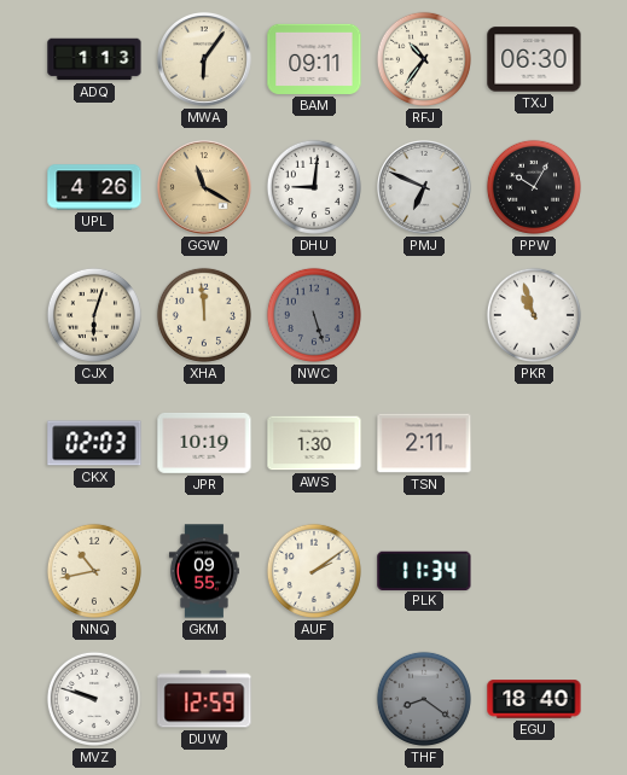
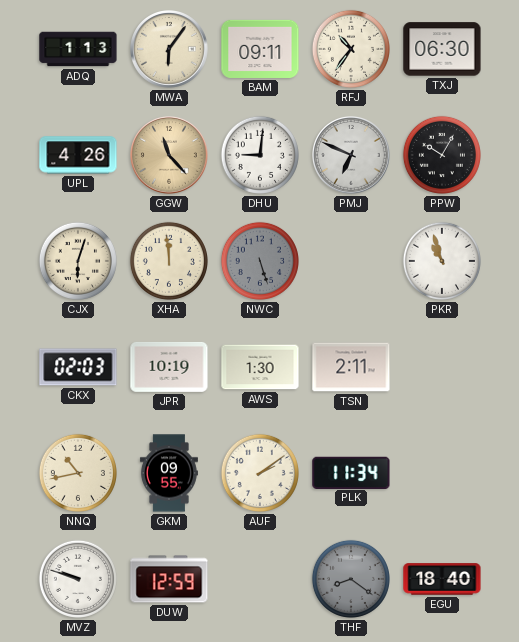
GGW: 11:20 -> 11:23
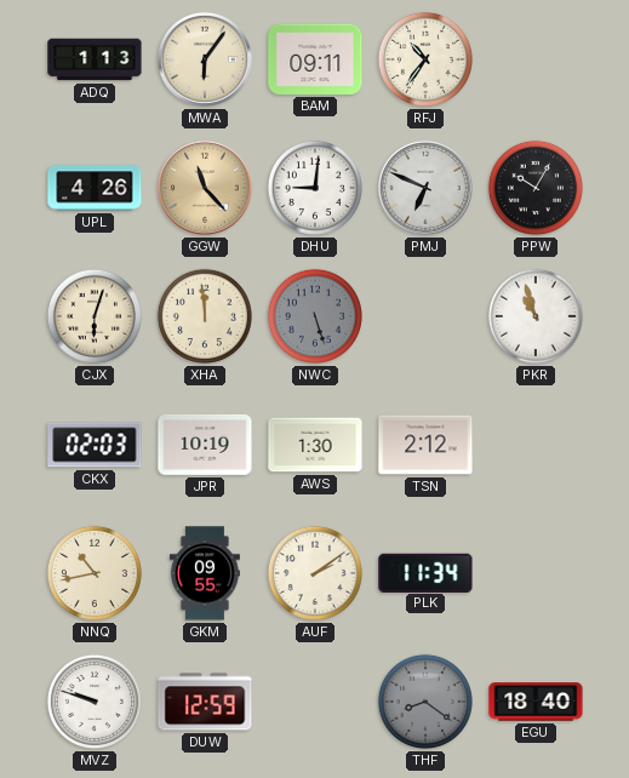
TXJ: 06:30 -> none
TSN: 2:11 -> 2:12
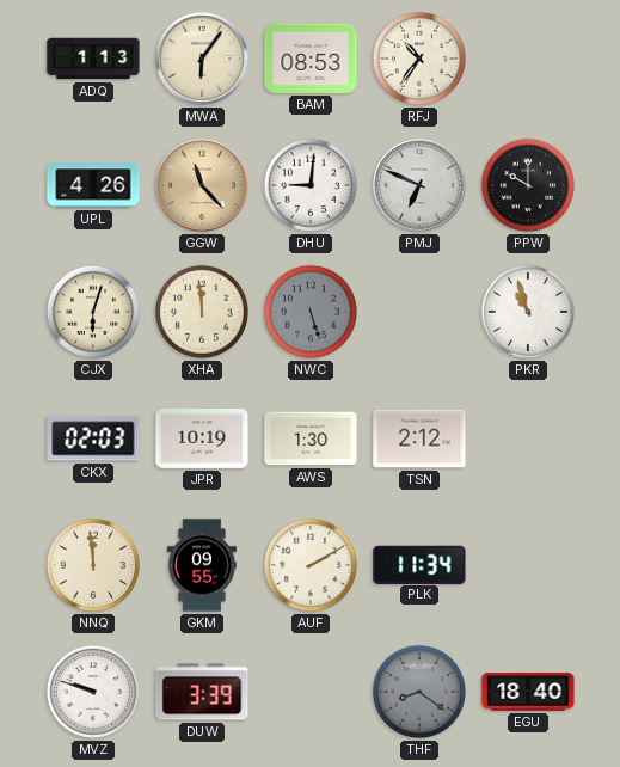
BAM: 09:11 -> 08:53
PPW: 10:05 -> 10:00
NNQ: 10:43 -> 11:59
AUF: 2:09 -> 2:10
DUW: 12:59 -> 3:39
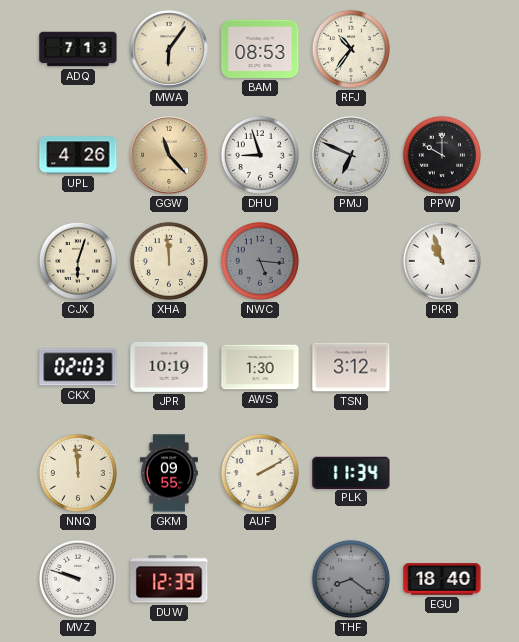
ADQ: 1:13 -> 7:13
DHU: 9:01 -> 8:57
NWC: 5:27 -> 5:16
TSN: 2:12 -> 3:12
DUW: 3:39 -> 12:39
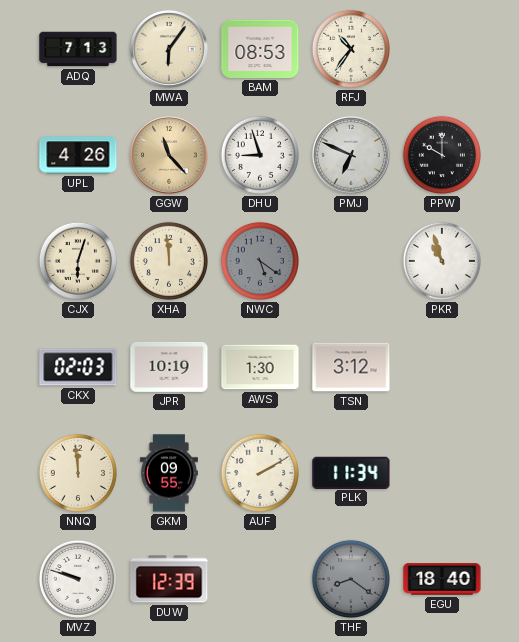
NWC: 5:16 -> 5:21
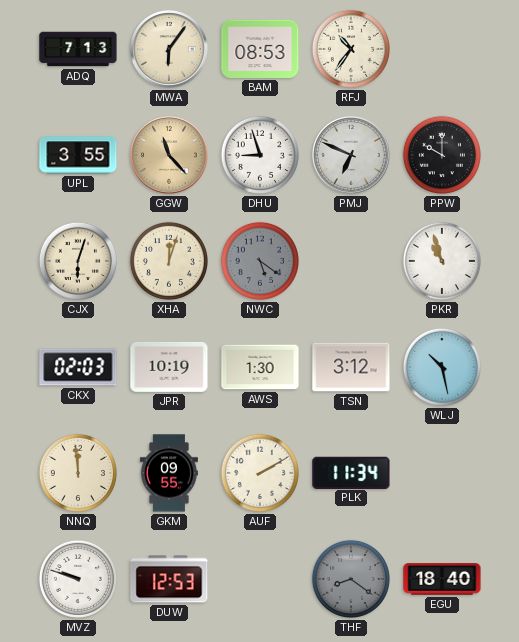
UPL: 4:26 -> 3:55
XHA: 11:59 -> 12:03
WLJ: none -> 10:28
DUW: 12:39 -> 12:53
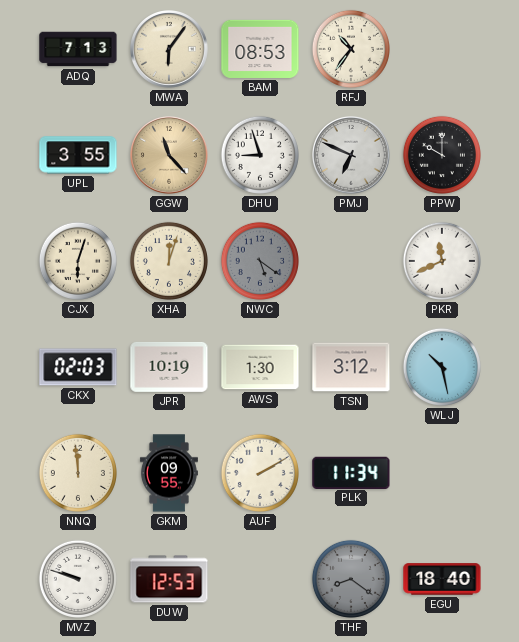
PKR: 10:57 -> 11:41
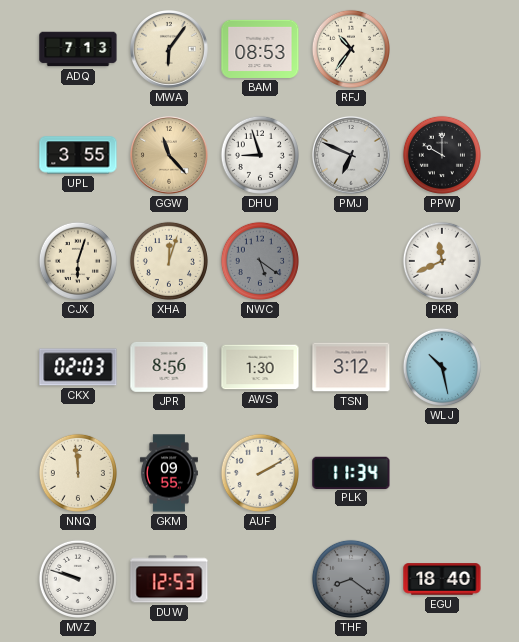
JPR: 10:19 -> 8:56
